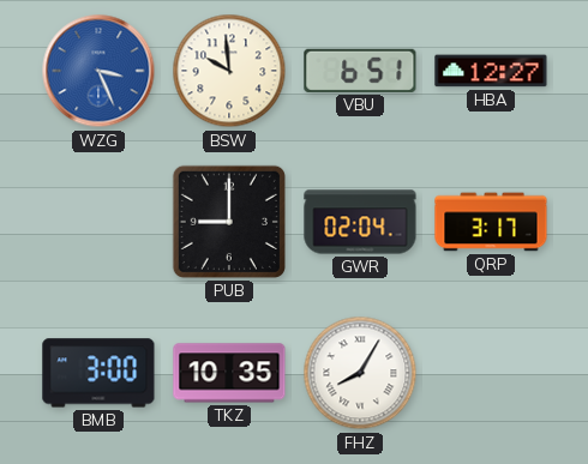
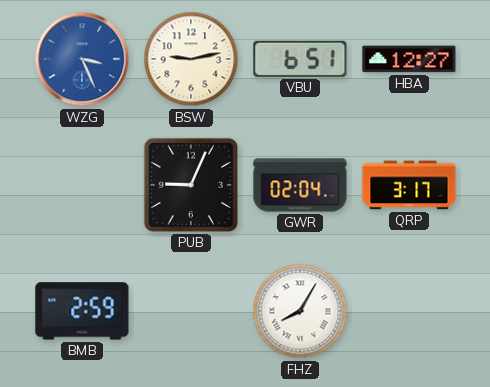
BSW: 9:59 -> 9:13
PUB: 9:00 -> 9:04
BMB: 3:00 -> 2:59
TKZ: 10:35 -> none
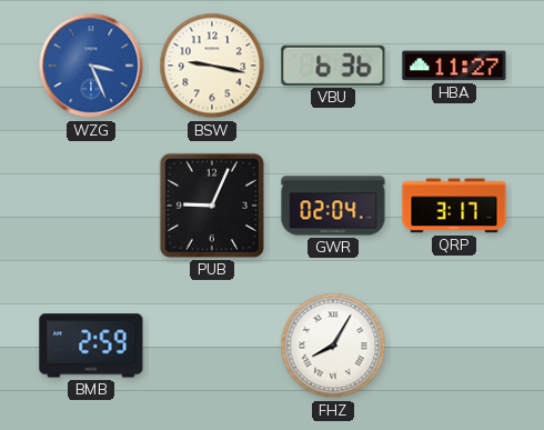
BSW: 9:13 -> 9:17
VBU: 6:51 -> 6:36
HBA: 12:27 -> 11:27
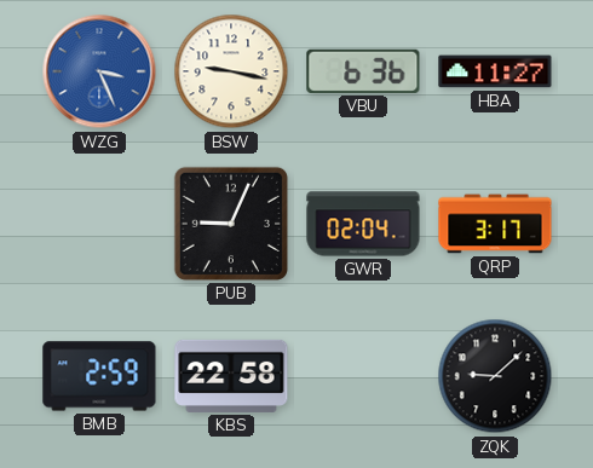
KBS: none -> 22:58
FHZ: 8:05 -> none
ZQK: none -> 9:08
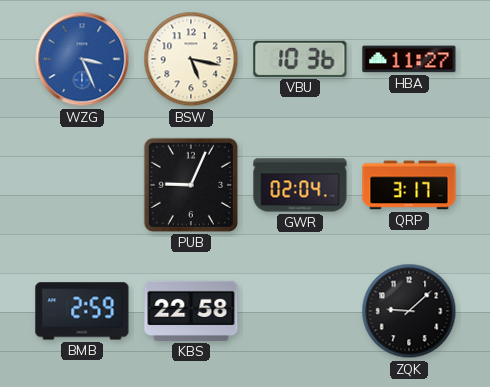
BSW: 9:17 -> 5:17
VBU: 6:36 -> 10:36
